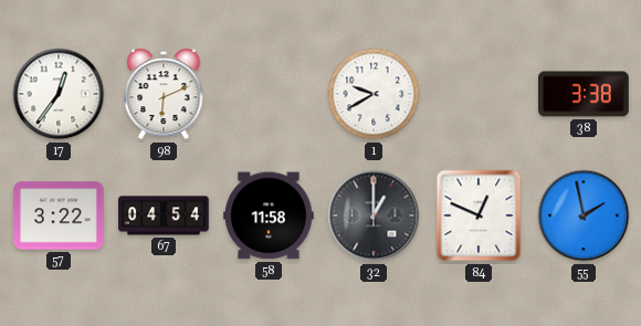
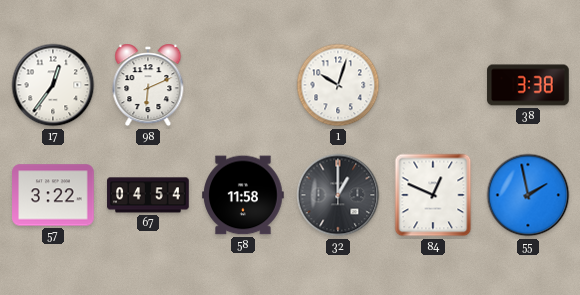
1: 9:40 -> 10:03
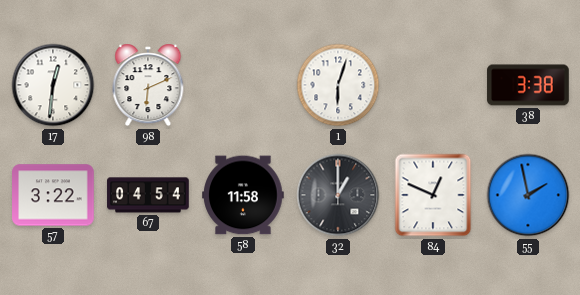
17: 12:36 -> 12:31
1: 10:03 -> 6:03
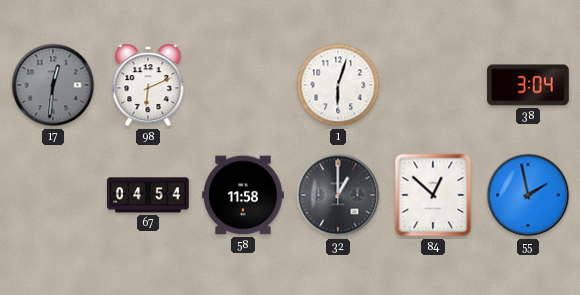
17 dial: white -> grey
38: 3:38 -> 3:04
57: 3:22 -> none
84: 12:49 -> 12:52
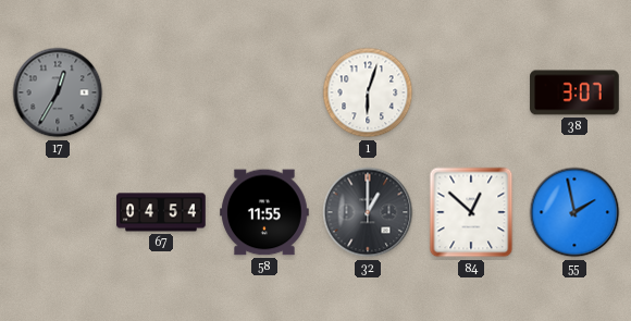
17: 12:31 -> 12:35
98: 6:11 -> none
38: 3:04 -> 3:07
58: 11:58 -> 11:55
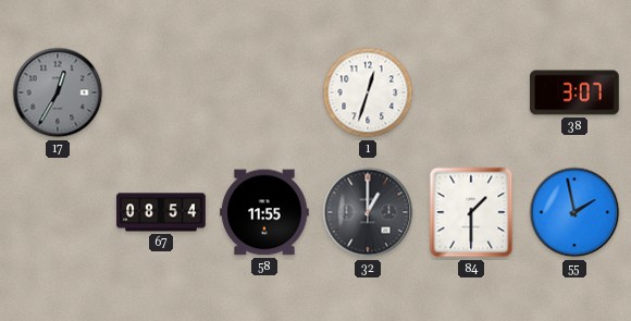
1: 6:03 -> 12:33
67: 04:54 -> 08:54
84: 12:52 -> 1:30
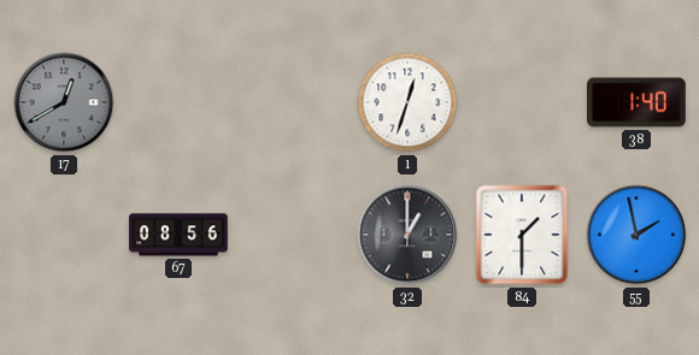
17: 12:35 -> 12:40
38: 3:07 -> 1:40
67: 08:54 -> 08:56
58: 11:55 -> none
